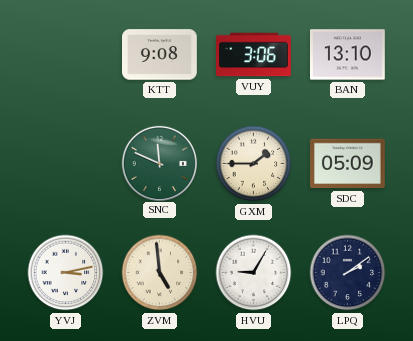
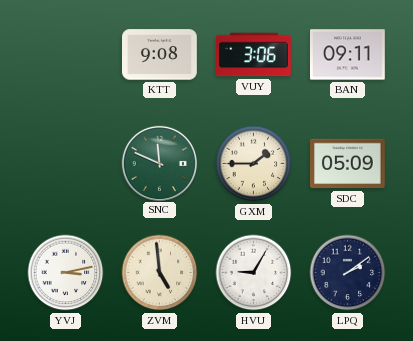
BAN: 13:10 -> 09:11
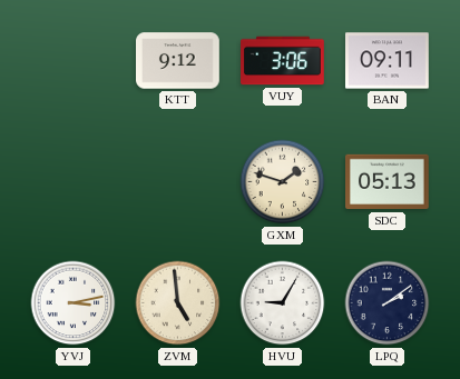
KTT: 9:08 -> 9:12
SNC: 11:49 -> none
GXM: 1:45 -> 1:48
SDC: 05:09 -> 05:13
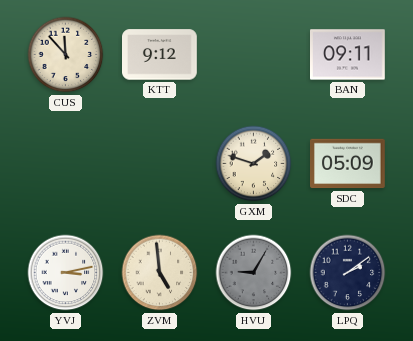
CUS: none -> 11:53
VUY: 3:06 -> none
SDC: 05:13 -> 05:09
HVU dial: white -> grey
